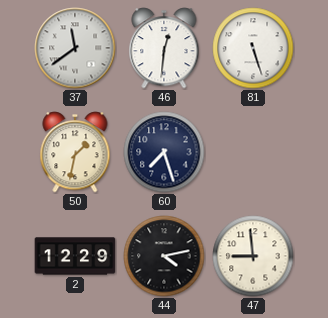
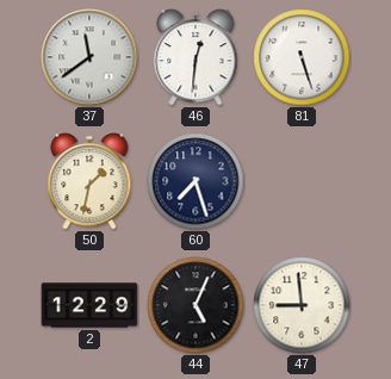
44: 4:13 -> 5:04
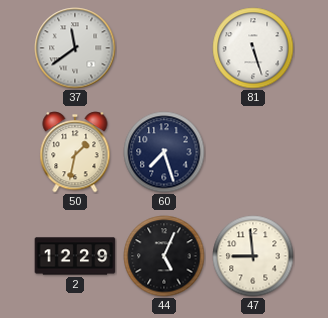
46: 12:31 -> none
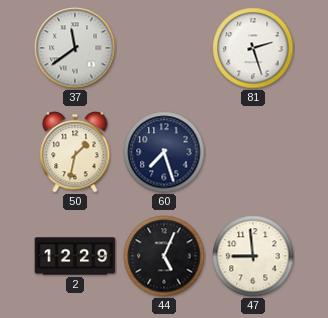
81: 5:27 -> 2:27
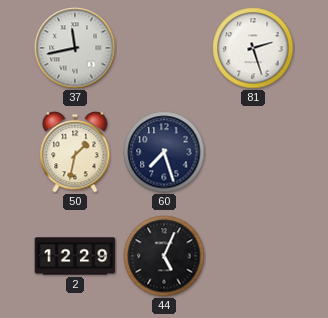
37: 11:39 -> 11:43
47: 8:59 -> none
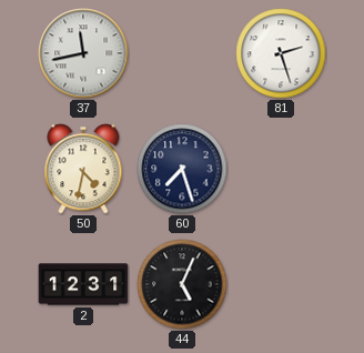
50: 1:32 -> 4:32
2: 12:29 -> 12:31
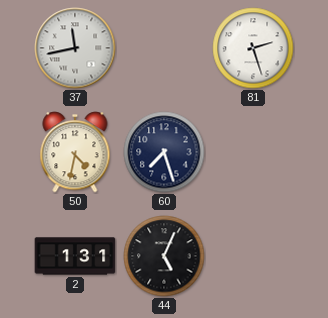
2: 12:31 -> 1:31
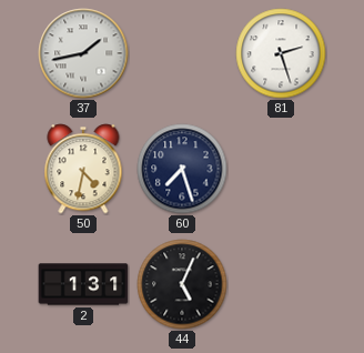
37: 11:43 -> 1:43
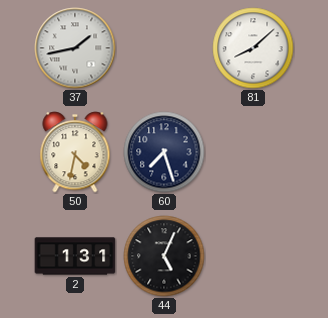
81: 2:27 -> 8:08
